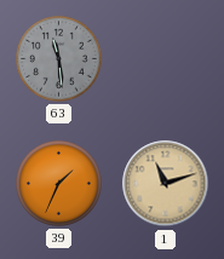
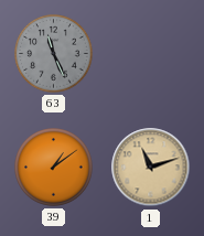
63: 11:29 -> 11:26
39: 1:34 -> 1:09
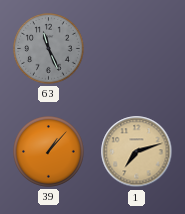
39: 1:09 -> 1:07
1: 11:12 -> 7:12
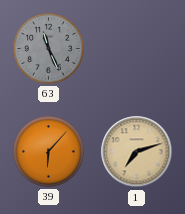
39: 1:07 -> 6:07
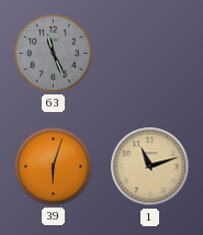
39: 6:07 -> 6:03
1: 7:12 -> 11:12
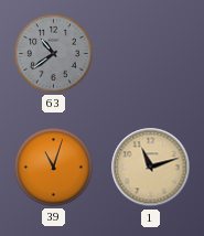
63: 11:26 -> 10:39
39: 6:03 -> 11:03
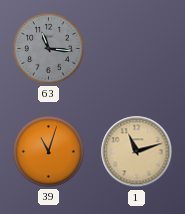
63: 10:39 -> 11:16
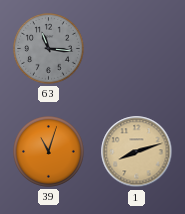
1: 11:12 -> 8:12
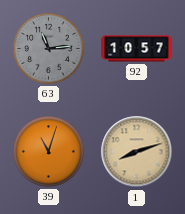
63: 11:16 -> 11:14
92: none -> 10:57
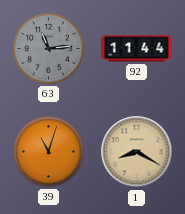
92: 10:57 -> 11:44
1: 8:12 -> 8:20
